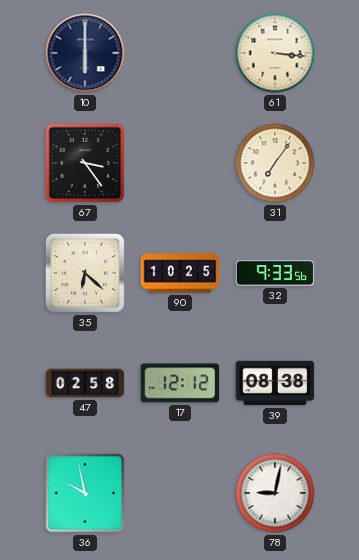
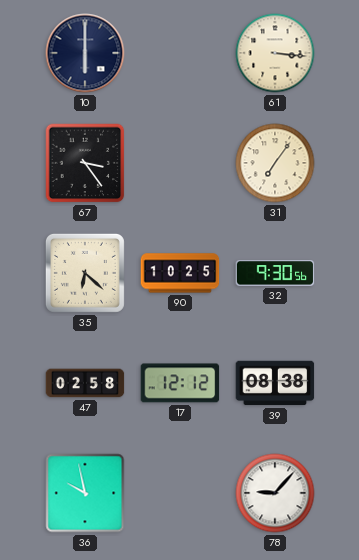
32: 9:33 -> 9:30
78: 9:02 -> 9:07
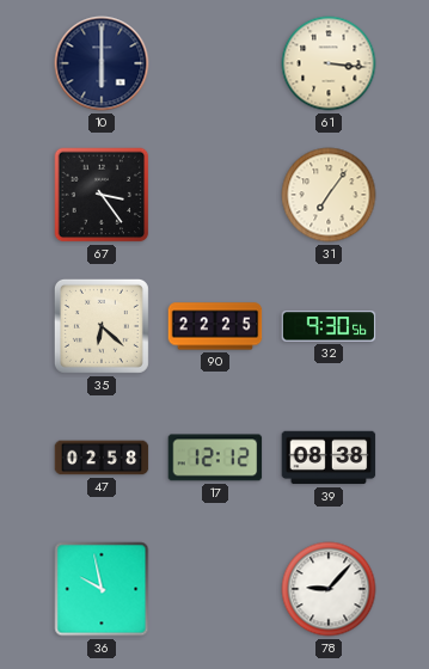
90: 10:25 -> 22:25
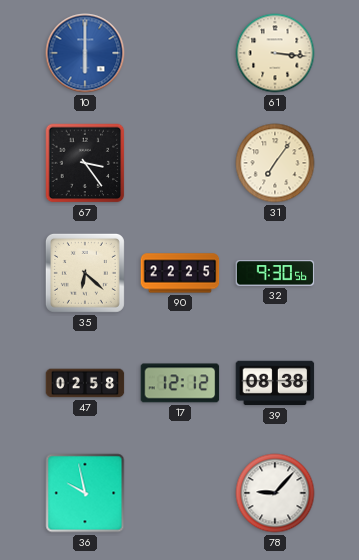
10 dial: navy -> blue
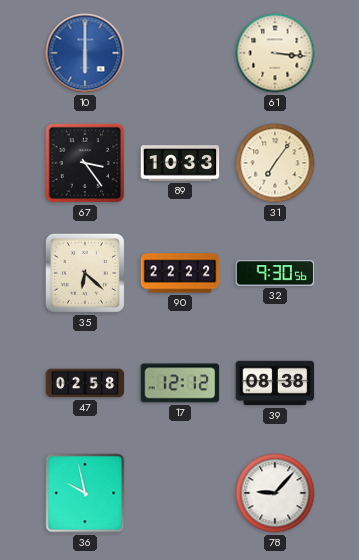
89: none -> 10:33
90: 22:25 -> 22:22
